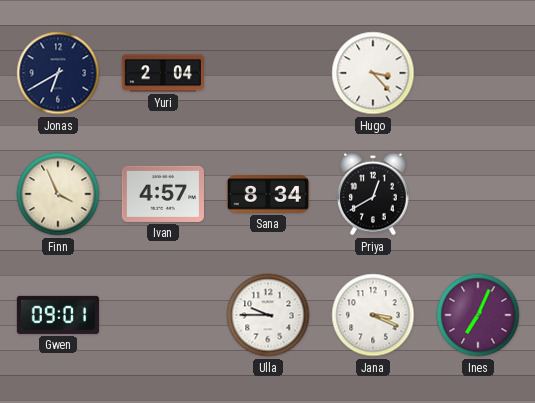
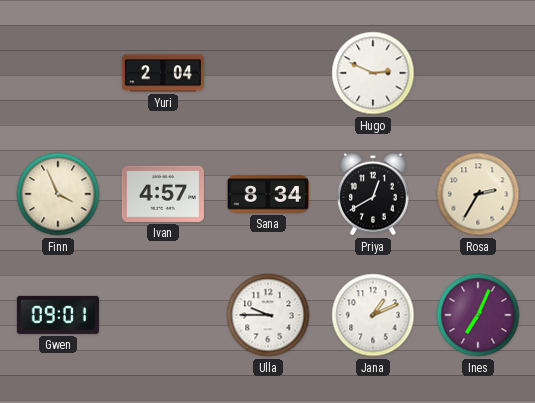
Jonas: 6:40 -> none
Hugo: 3:23 -> 2:49
Rosa: none -> 2:35
Jana: 3:19 -> 1:11
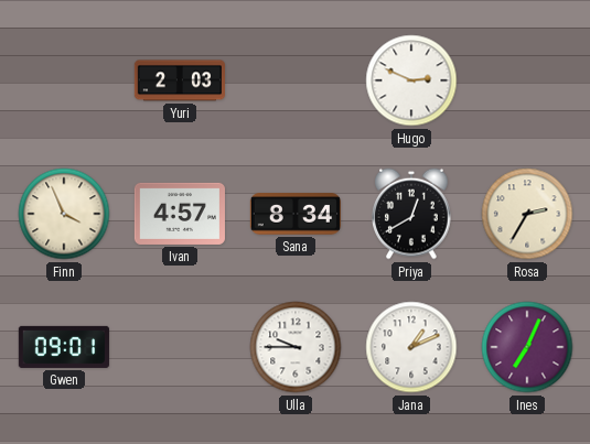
Yuri: 2:04 -> 2:03
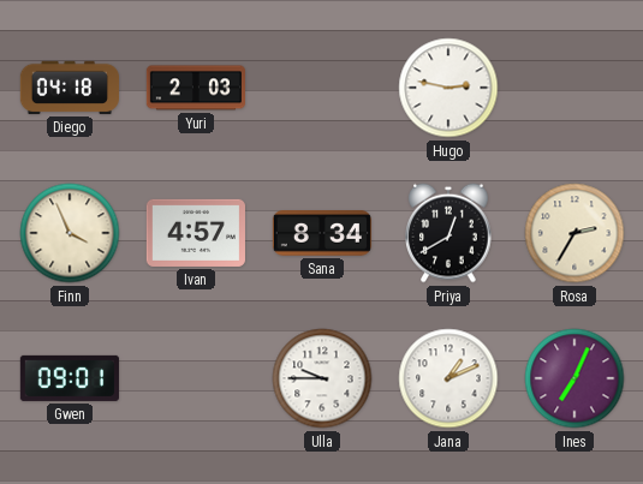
Diego: none -> 04:18
Hugo: 2:49 -> 2:47
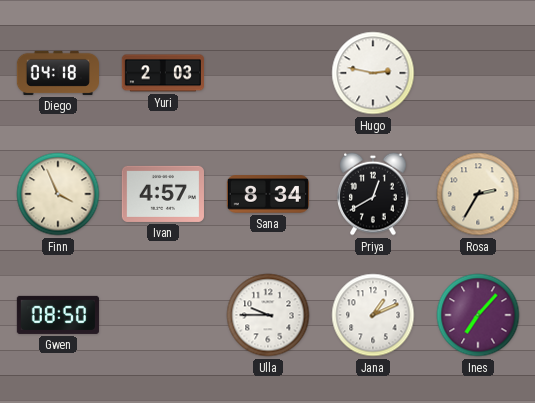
Gwen: 09:01 -> 08:50
Ines: 7:04 -> 7:07
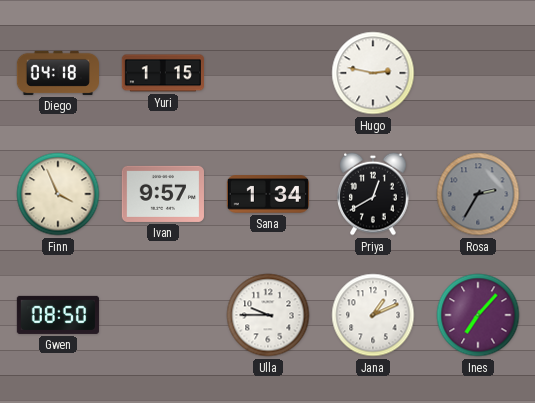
Yuri: 2:03 -> 1:15
Ivan: 4:57 -> 9:57
Sana: 8:34 -> 1:34
Rosa dial: cream -> grey
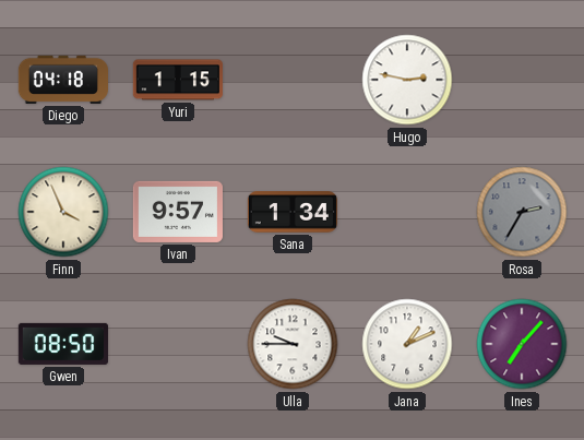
Priya: 12:40 -> none
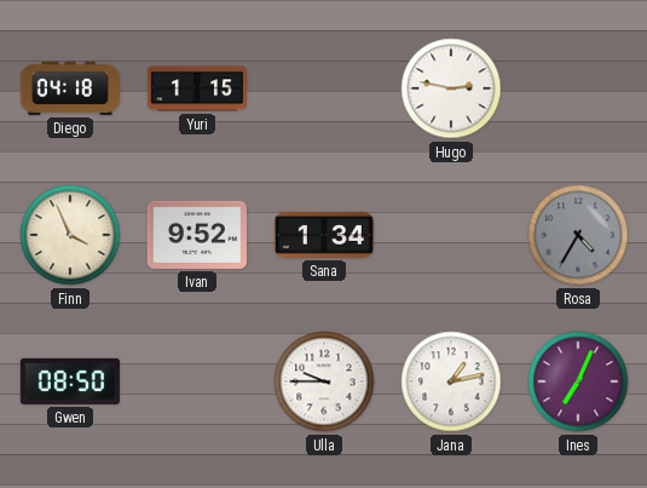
Ivan: 9:57 -> 9:52
Rosa: 2:35 -> 4:35
Jana: 1:11 -> 1:13
Ines: 7:07 -> 7:04
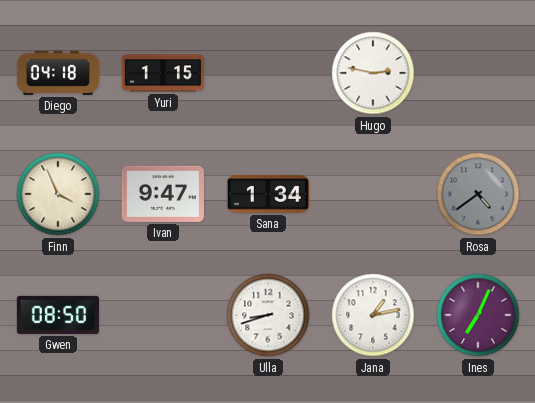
Ivan: 9:52 -> 9:47
Rosa: 4:35 -> 4:39
Ulla: 9:45 -> 8:42
